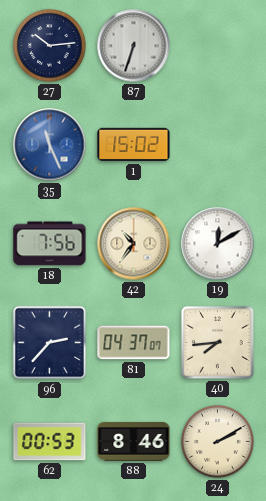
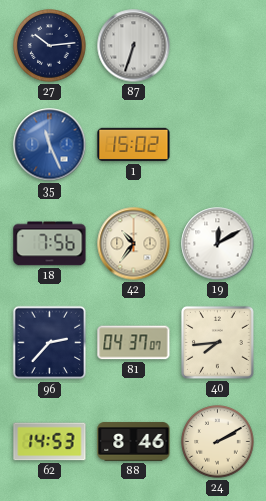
62: 00:53 -> 14:53
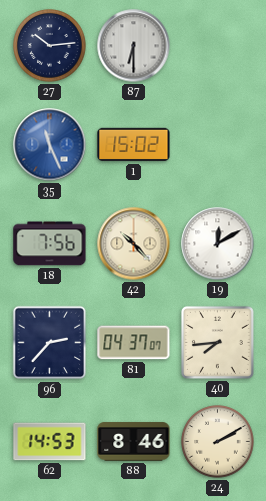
87: 6:33 -> 6:30
42: 10:36 -> 10:23
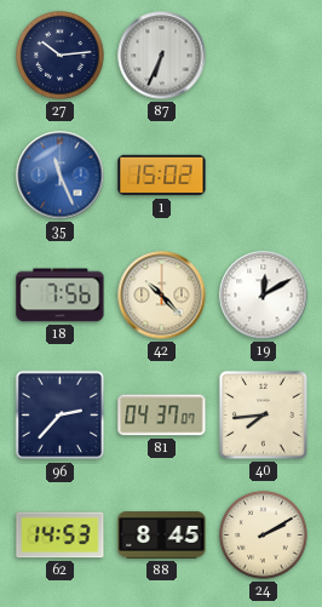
87: 6:30 -> 6:34
88: 8:46 -> 8:45
